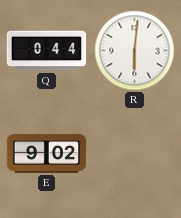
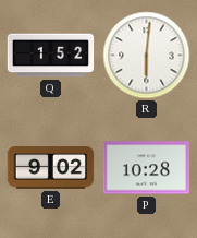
Q: 0:44 -> 1:52
P: none -> 10:28
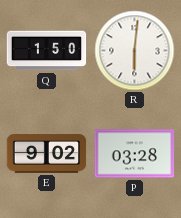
Q: 1:52 -> 1:50
P: 10:28 -> 03:28
